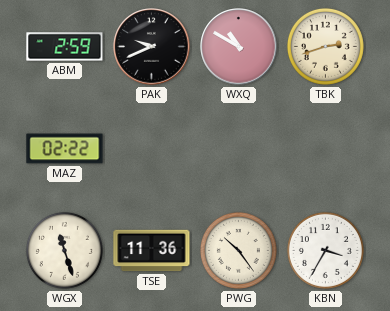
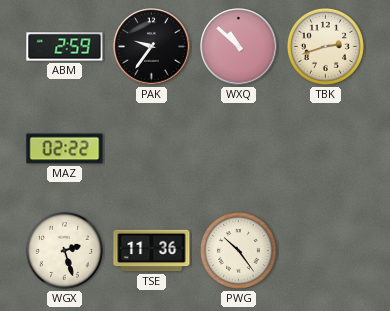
PAK: 9:41 -> 9:36
WXQ: 10:50 -> 10:52
WGX: 11:27 -> 2:27
KBN: 3:35 -> none
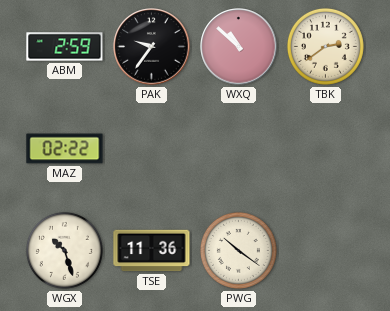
TBK: 2:42 -> 2:39
WGX: 2:27 -> 10:27
PWG: 10:24 -> 10:21
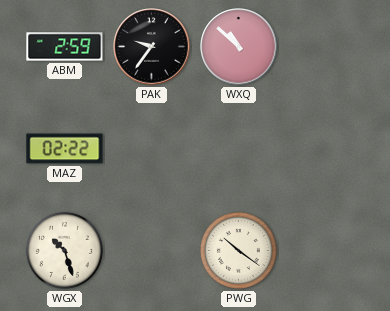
TBK: 2:39 -> none
TSE: 11:36 -> none
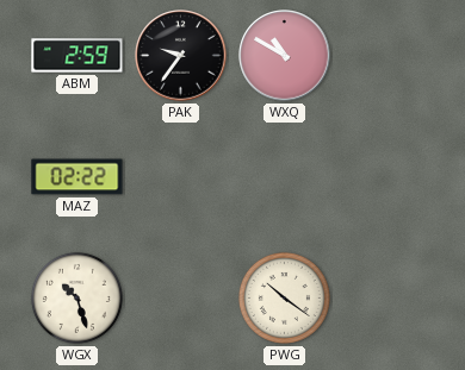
WXQ: 10:52 -> 10:50
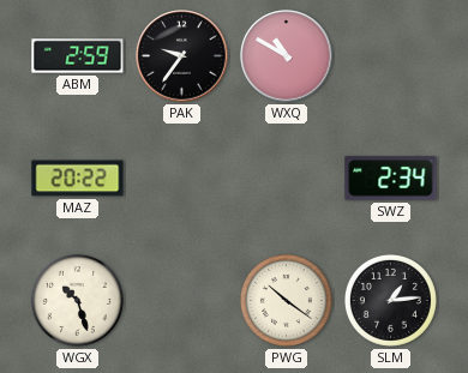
MAZ: 02:22 -> 20:22
SWZ: none -> 2:34
SLM: none -> 1:14
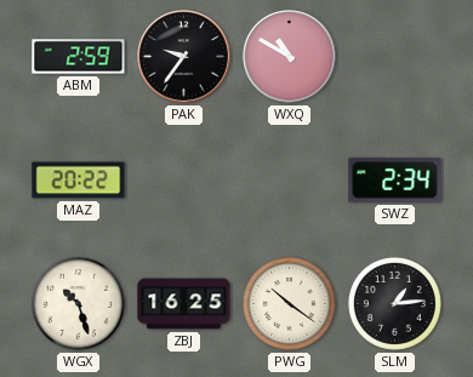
ZBJ: none -> 16:25
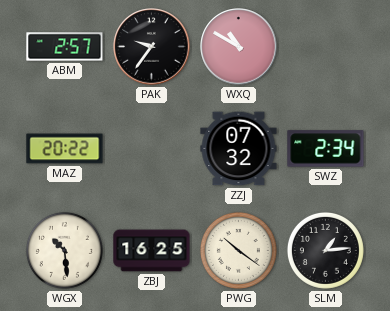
ABM: 2:59 -> 2:57
ZZJ: none -> 07:32
WGX: 10:27 -> 10:29
